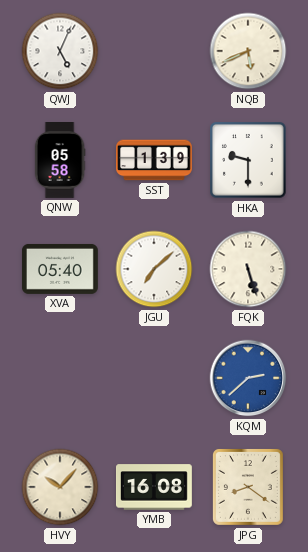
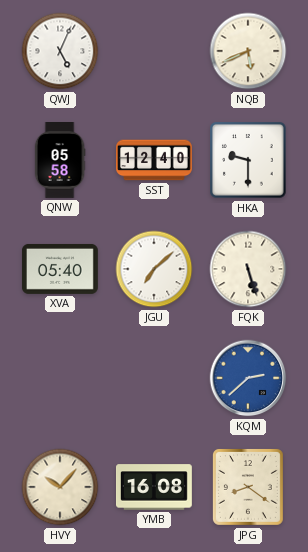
SST: 1:39 -> 12:40
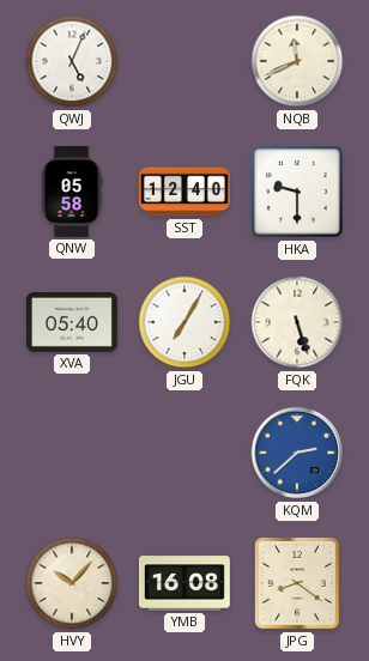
NQB: 5:41 -> 11:41
JGU: 7:08 -> 7:05
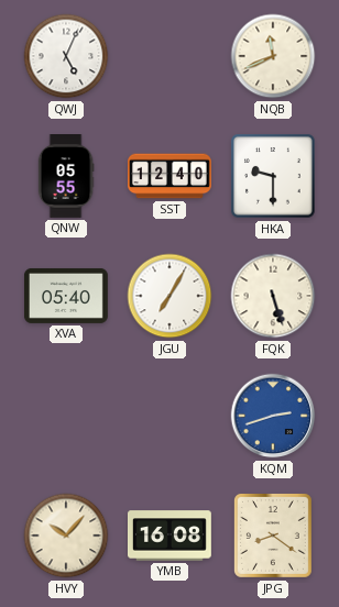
QNW: 05:58 -> 05:55
KQM: 2:38 -> 2:42
